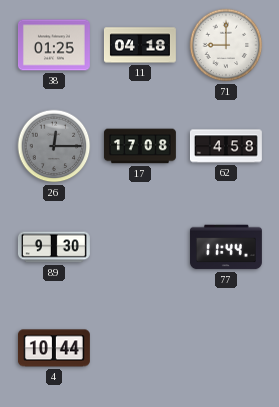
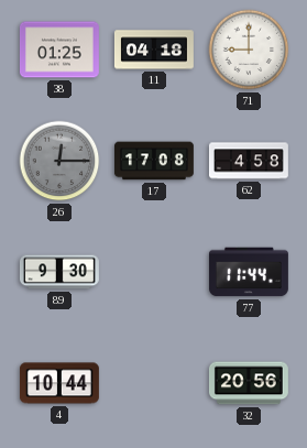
32: none -> 20:56
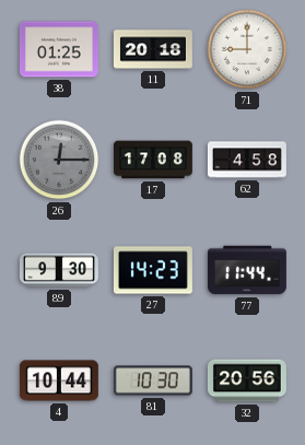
11: 04:18 -> 20:18
27: none -> 14:23
81: none -> 10:30
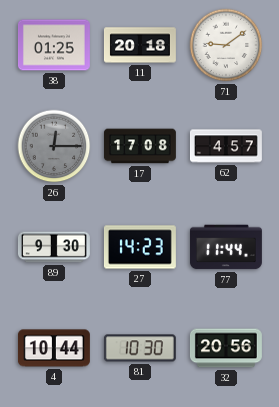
71: 9:00 -> 9:09
62: 4:58 -> 4:57
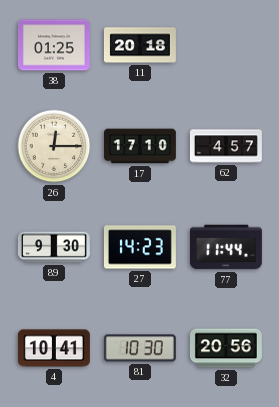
71: 9:09 -> none
26 dial: grey -> cream
17: 17:08 -> 17:10
4: 10:44 -> 10:41
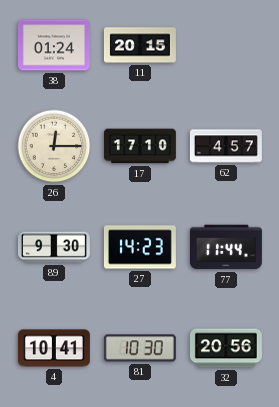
38: 01:25 -> 01:24
11: 20:18 -> 20:15
